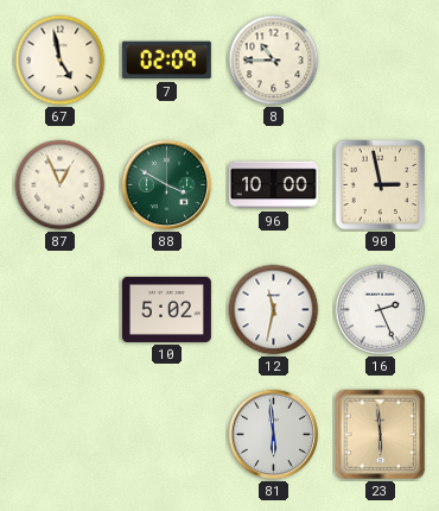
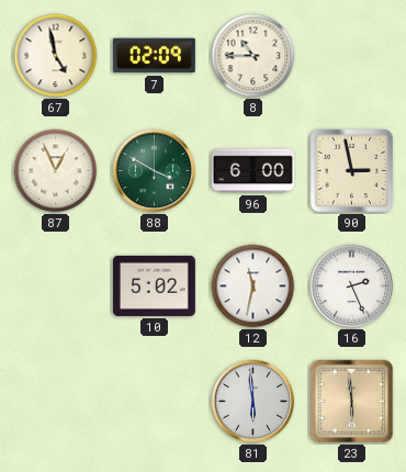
96: 10:00 -> 6:00
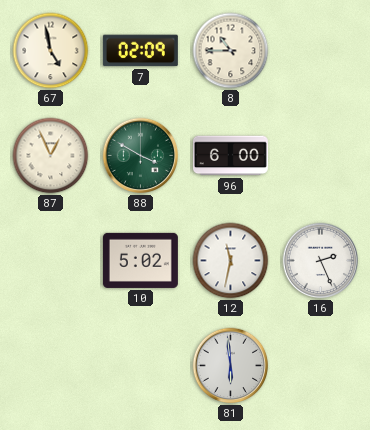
90: 2:58 -> none
23: 5:59 -> none
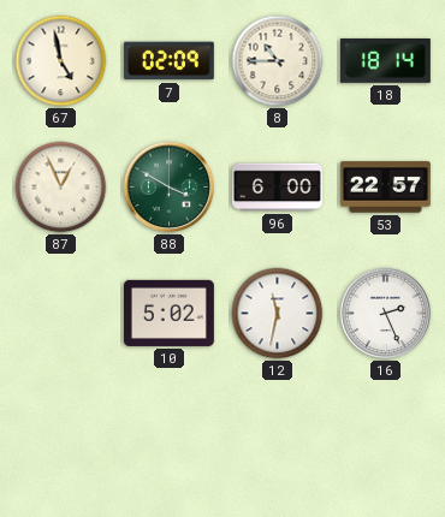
18: none -> 18:14
53: none -> 22:57
81: 5:59 -> none
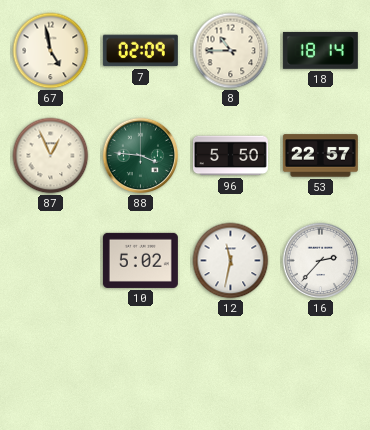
88: 3:50 -> 3:46
96: 6:00 -> 5:50
16: 2:26 -> 2:37
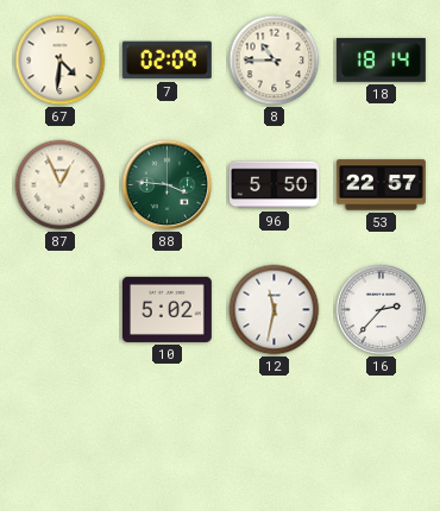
67: 4:58 -> 4:31
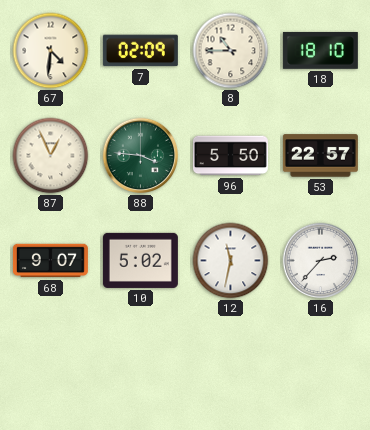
18: 18:14 -> 18:10
68: none -> 9:07
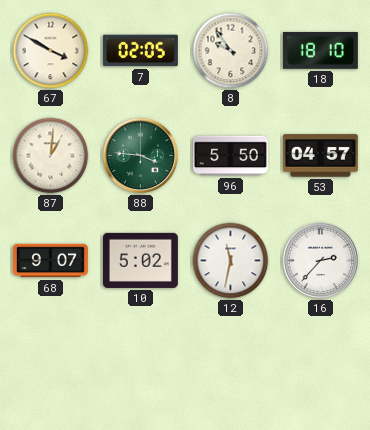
67: 4:31 -> 3:50
7: 02:09 -> 02:05
8: 10:45 -> 9:54
87: 12:56 -> 1:01
53: 22:57 -> 04:57
